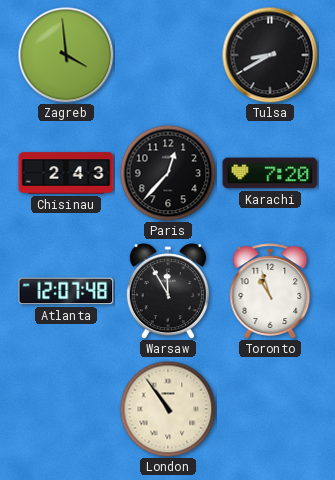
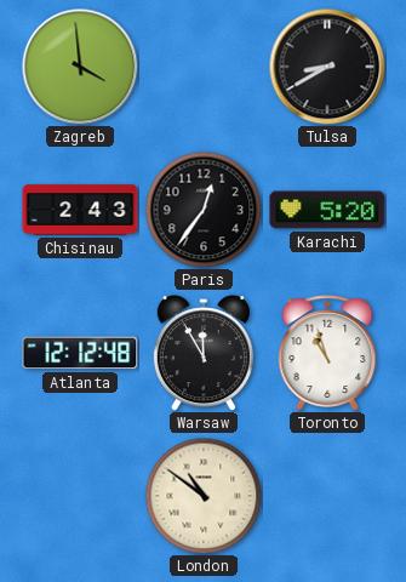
Paris: 12:37 -> 12:36
Karachi: 7:20 -> 5:20
Atlanta: 12:07 -> 12:12
London: 10:54 -> 10:51
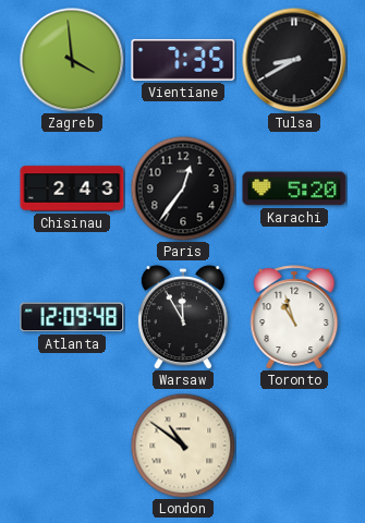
Vientiane: none -> 7:35
Atlanta: 12:12 -> 12:09
